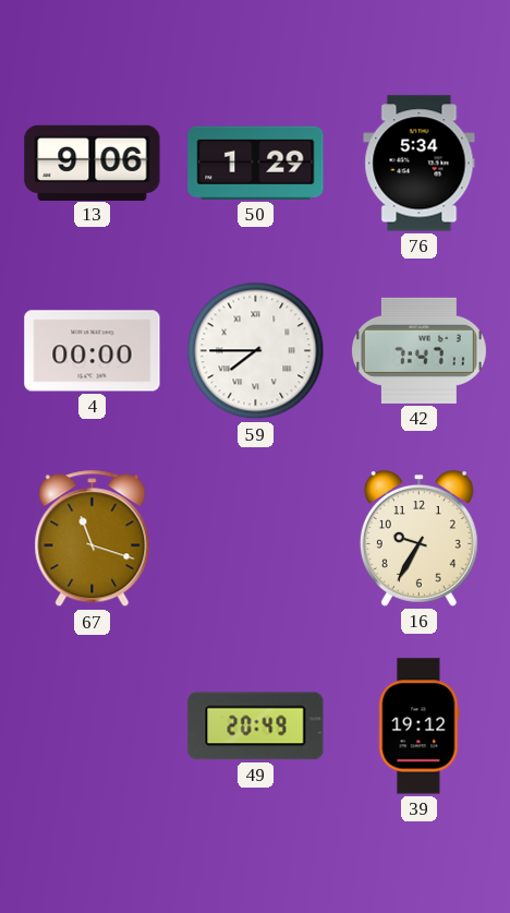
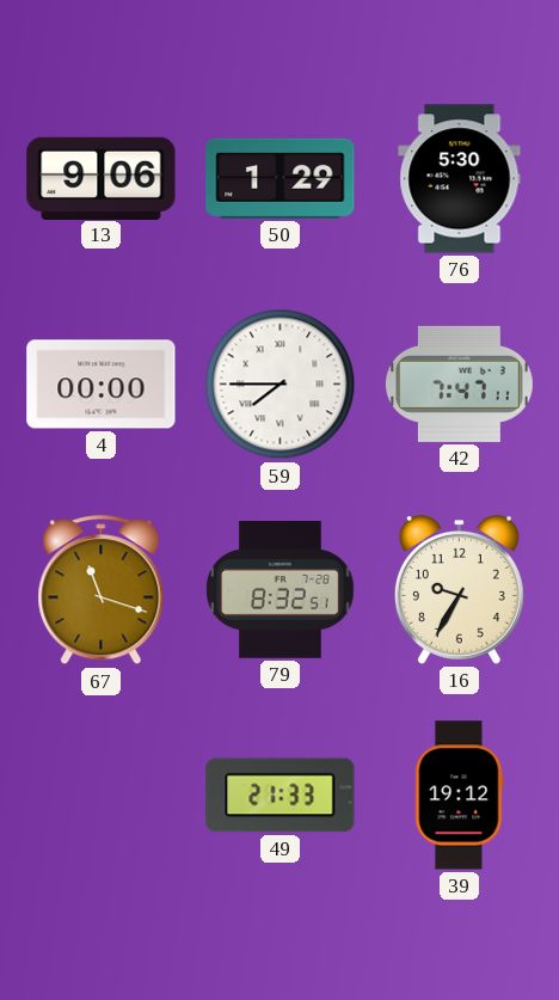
76: 5:34 -> 5:30
79: none -> 8:32
49: 20:49 -> 21:33
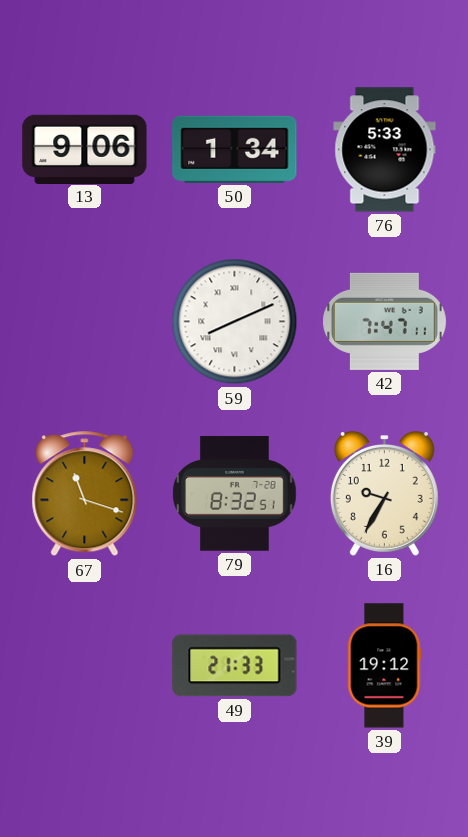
50: 1:29 -> 1:34
76: 5:30 -> 5:33
4: 00:00 -> none
59: 7:45 -> 8:11
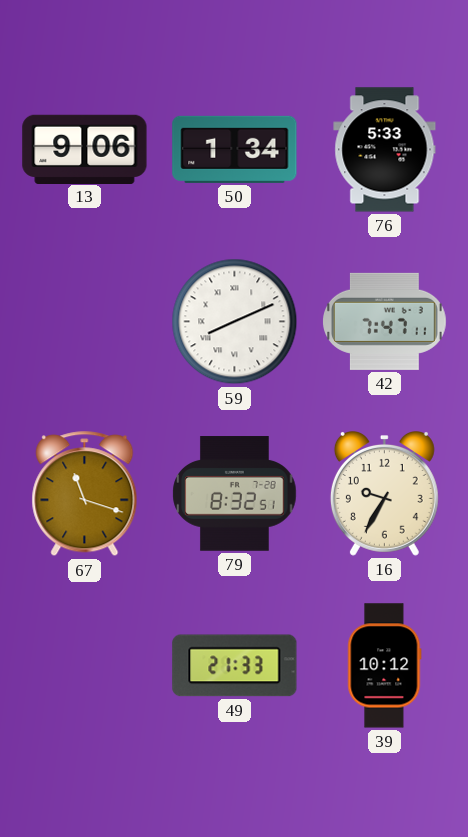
39: 19:12 -> 10:12
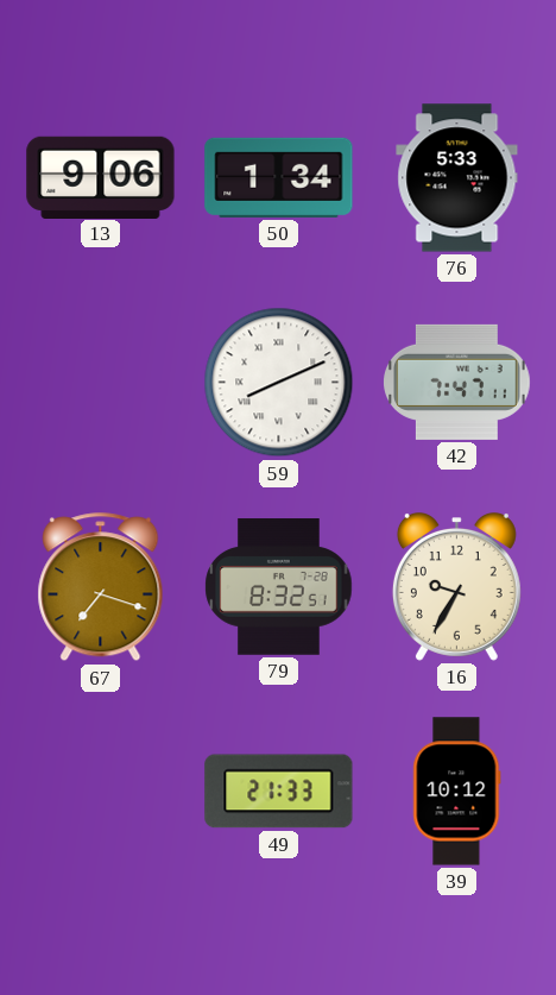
67: 11:18 -> 7:18
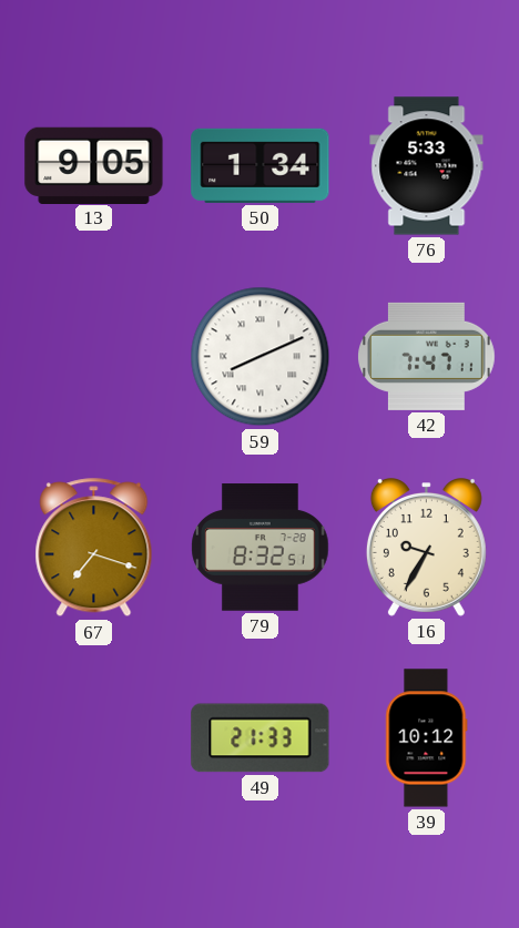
13: 9:06 -> 9:05
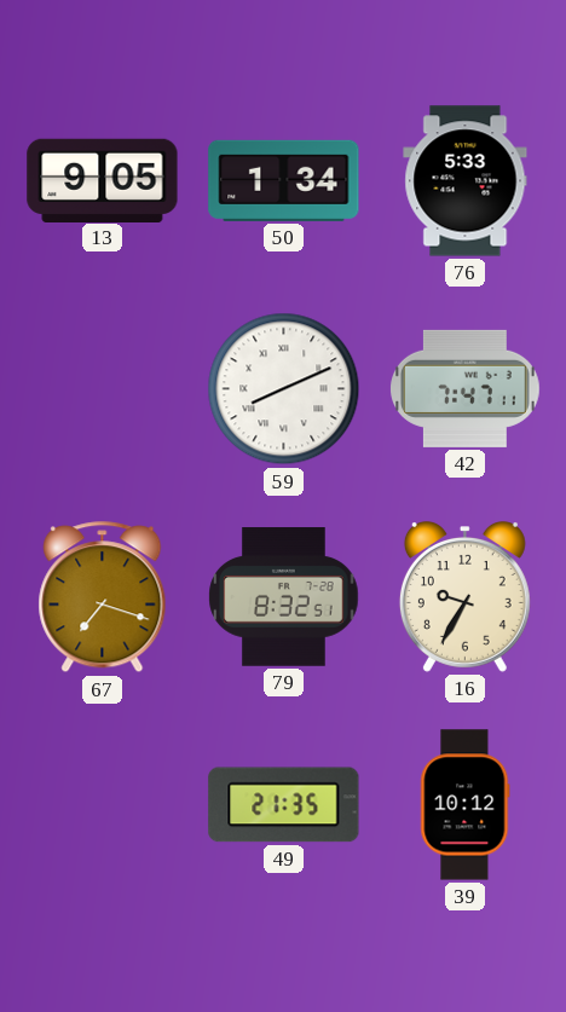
49: 21:33 -> 21:35
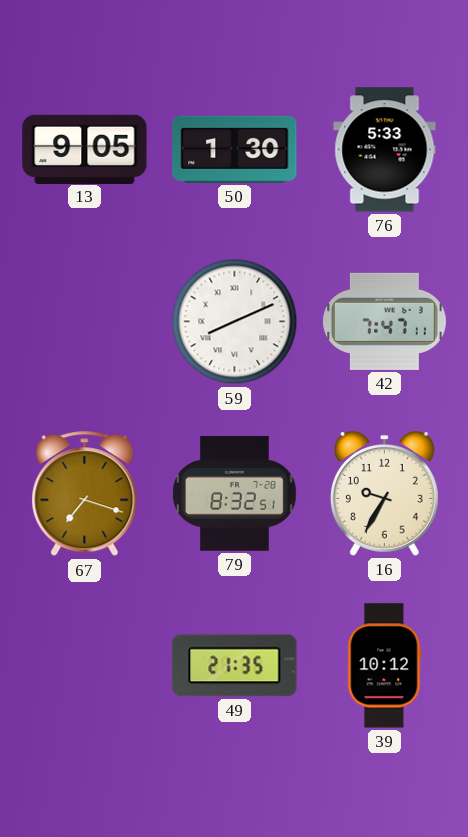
50: 1:34 -> 1:30
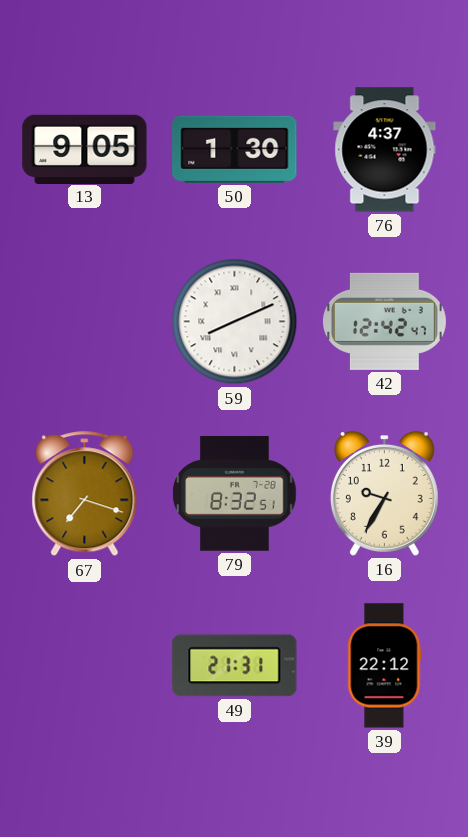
76: 5:33 -> 4:37
42: 7:47 -> 12:42
49: 21:35 -> 21:31
39: 10:12 -> 22:12
